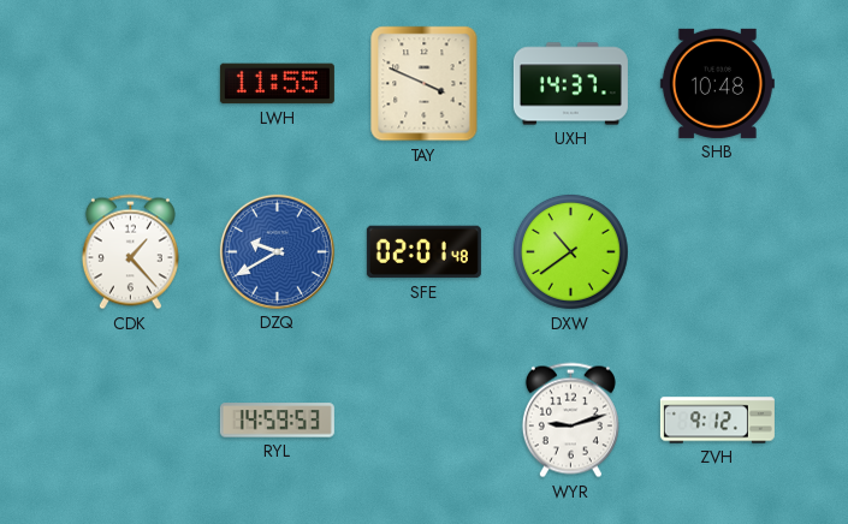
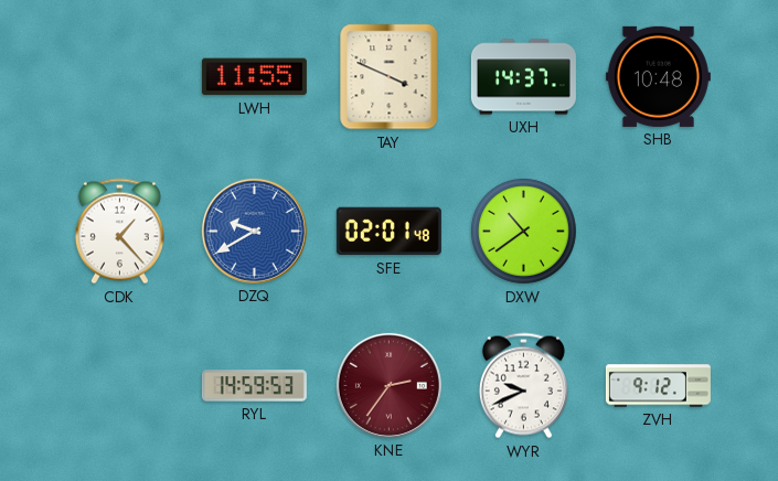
KNE: none -> 2:36
WYR: 9:12 -> 9:41
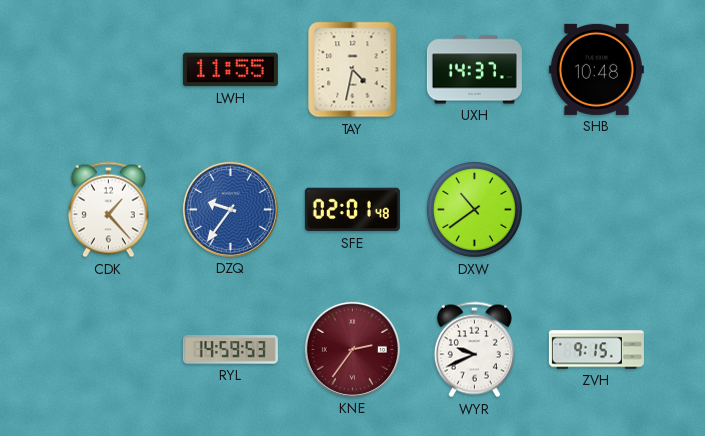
TAY: 3:49 -> 4:32
DZQ: 9:40 -> 9:36
ZVH: 9:12 -> 9:15
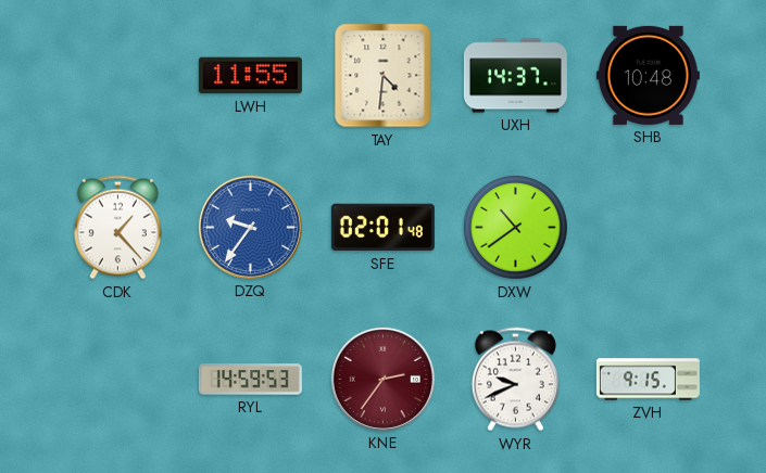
TAY: 4:32 -> 4:31
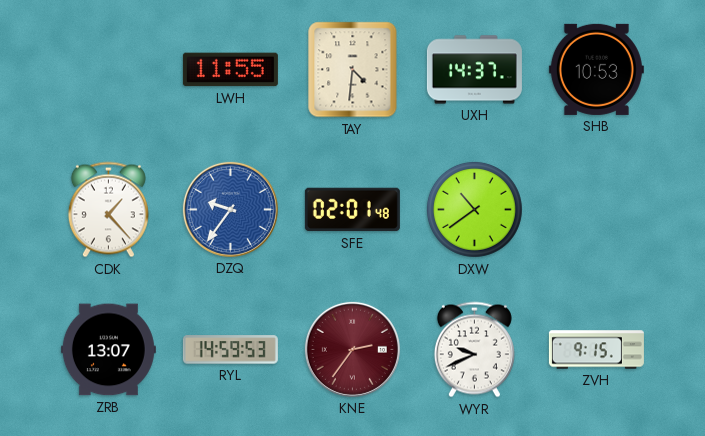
SHB: 10:48 -> 10:53
ZRB: none -> 13:07
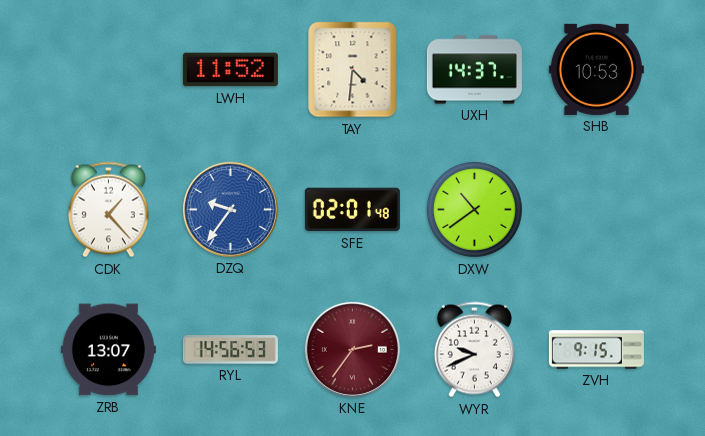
LWH: 11:55 -> 11:52
RYL: 14:59 -> 14:56
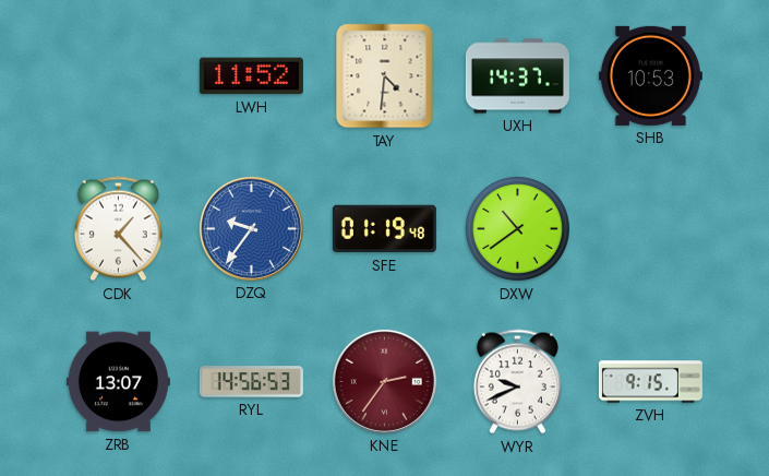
SFE: 02:01 -> 01:19
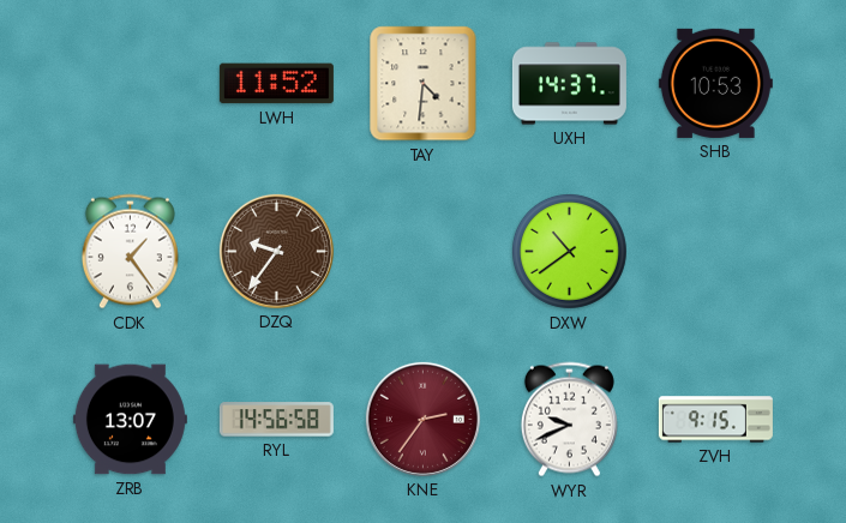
CDK: 1:23 -> 1:24
DZQ dial: blue -> brown
SFE: 01:19 -> none
RYL: 14:56:53 -> 14:56:58
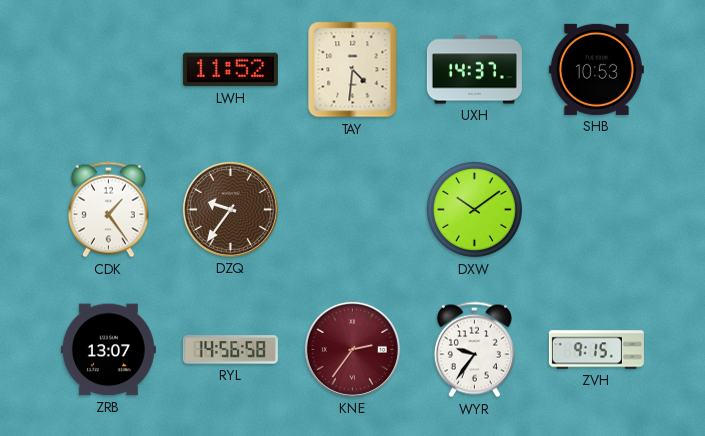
DXW: 10:39 -> 10:09
WYR: 9:41 -> 9:36
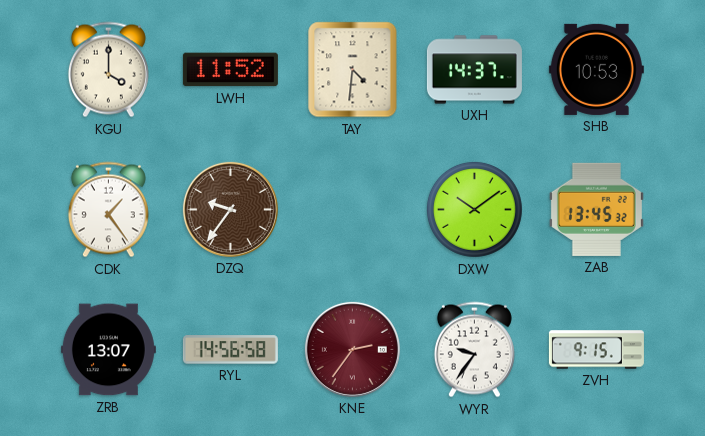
KGU: none -> 4:00
ZAB: none -> 13:45
